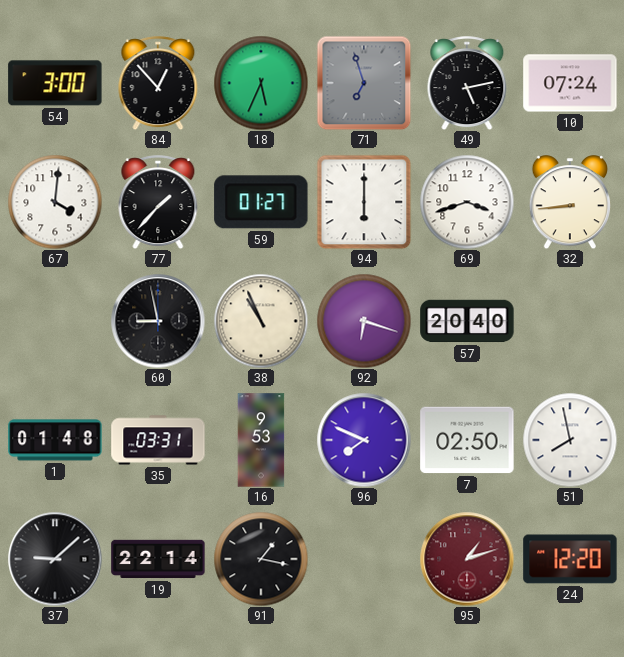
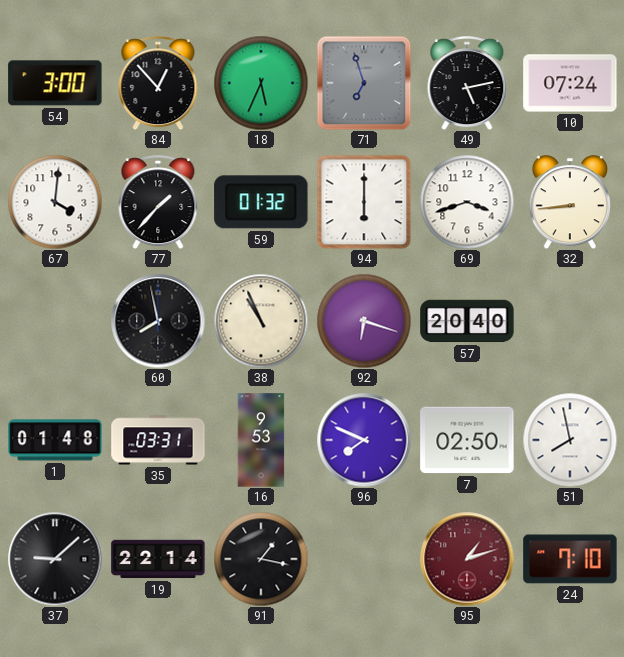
59: 01:27 -> 01:32
60: 8:58 -> 7:58
24: 12:20 -> 7:10
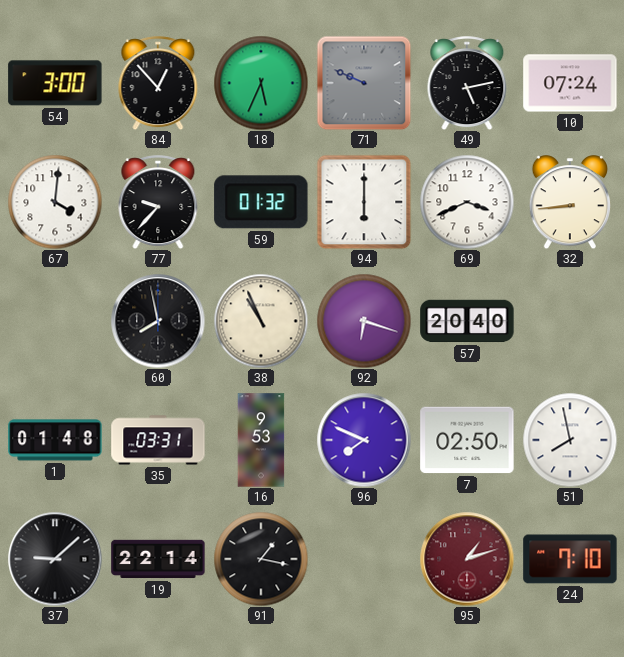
71: 6:57 -> 9:49
77: 1:37 -> 9:37
69: 3:42 -> 3:41
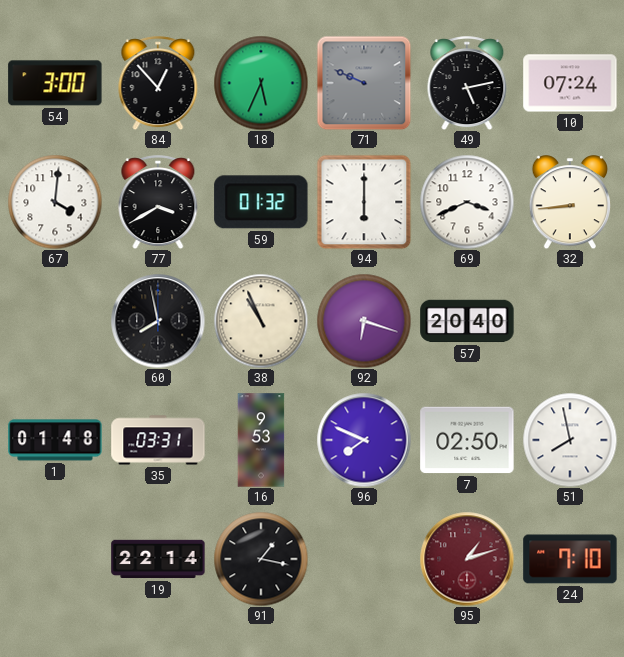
77: 9:37 -> 3:40
37: 9:08 -> none
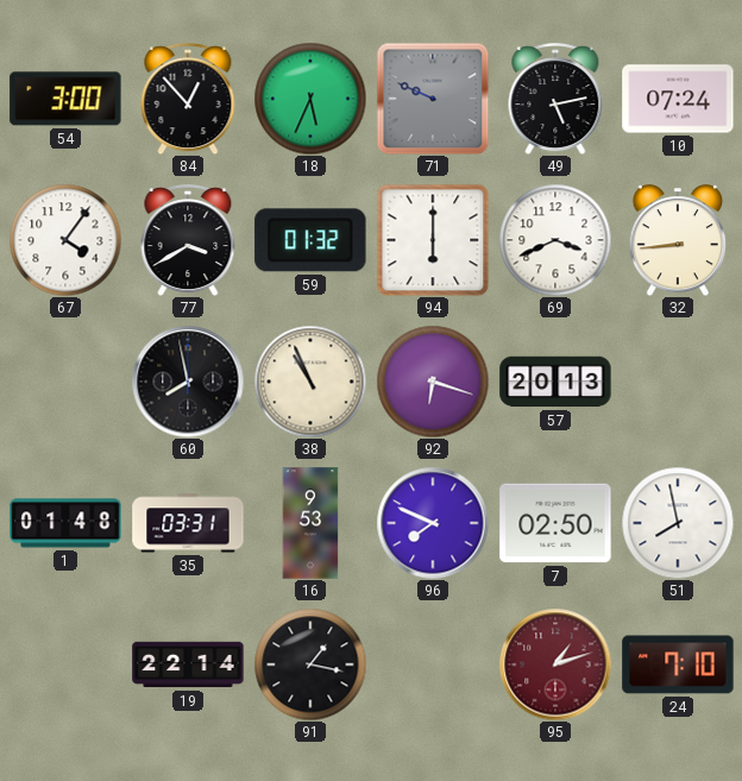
67: 4:01 -> 4:06
57: 20:40 -> 20:13
